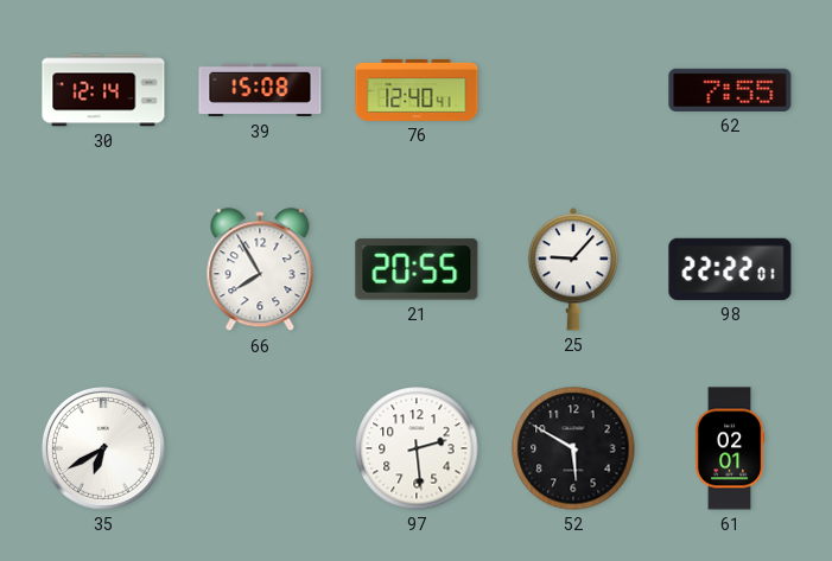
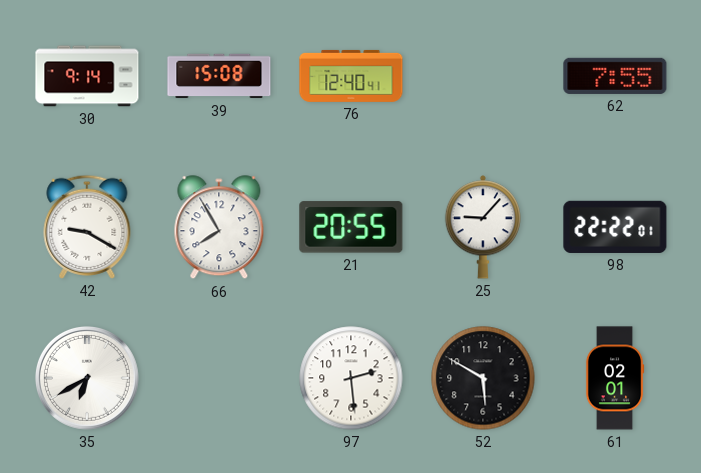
30: 12:14 -> 9:14
42: none -> 9:20
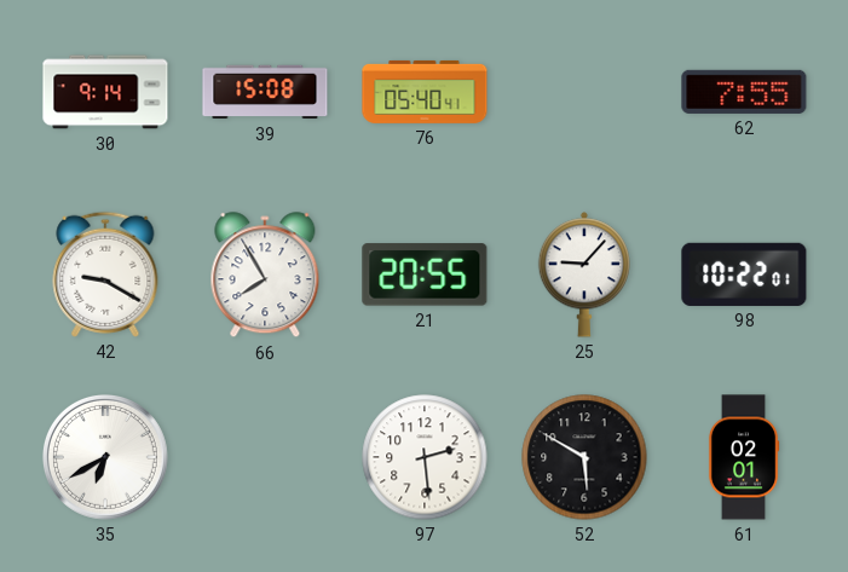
76: 12:40 -> 05:40
98: 22:22 -> 10:22
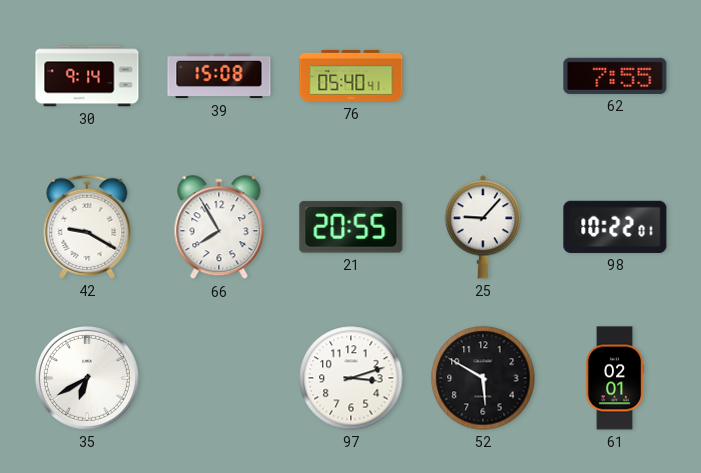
97: 2:29 -> 3:12
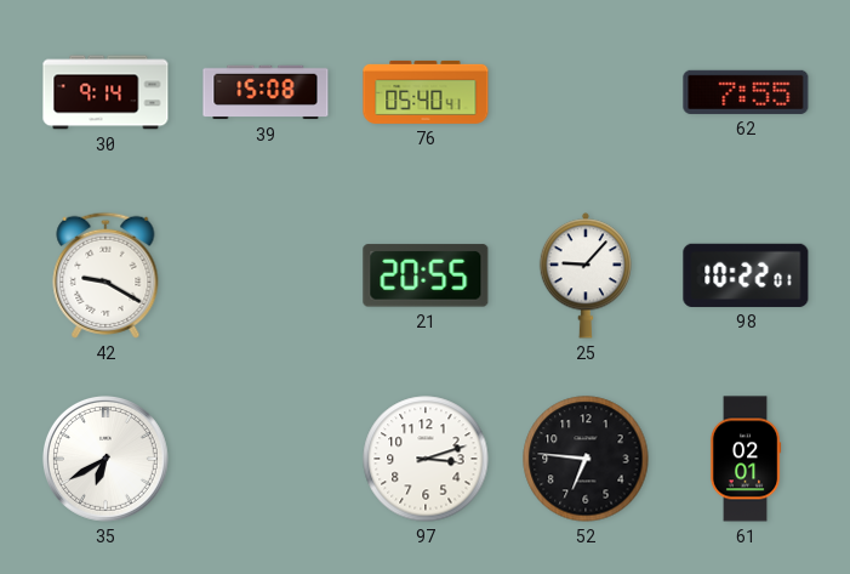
66: 7:55 -> none
52: 5:50 -> 6:46
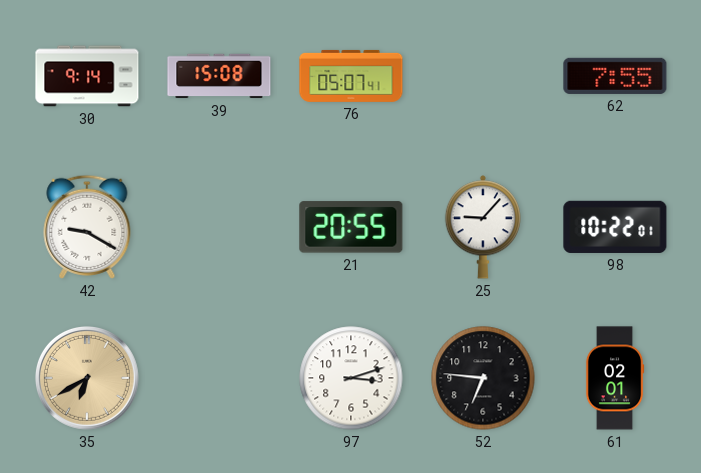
76: 05:40 -> 05:07
35 dial: white -> champagne
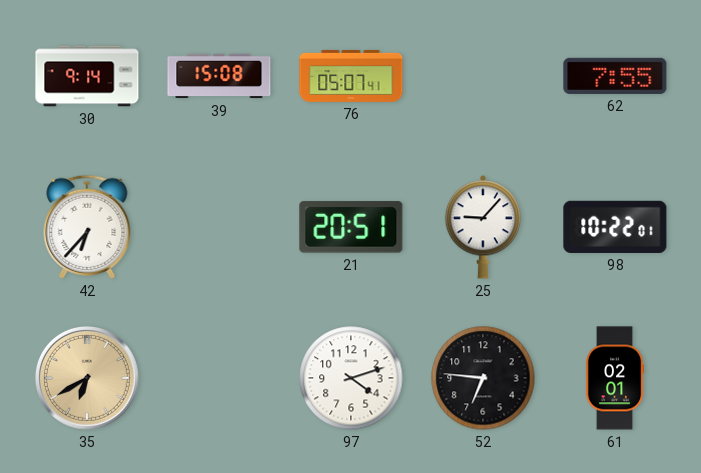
42: 9:20 -> 6:37
21: 20:55 -> 20:51
97: 3:12 -> 4:12
